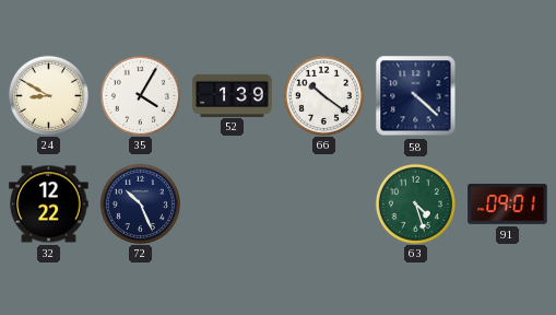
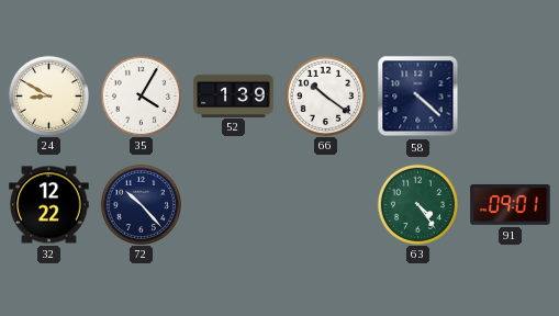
72: 10:26 -> 10:23
63: 4:27 -> 4:24
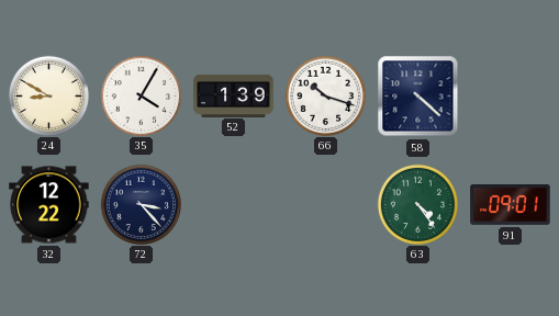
66: 10:21 -> 10:18
72: 10:23 -> 3:23
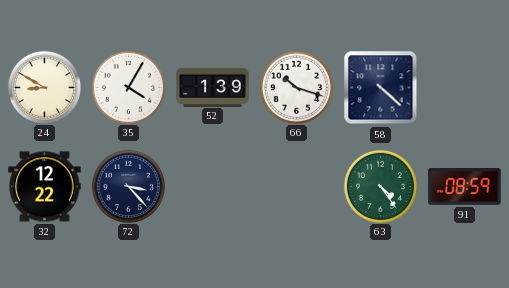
91: 09:01 -> 08:59
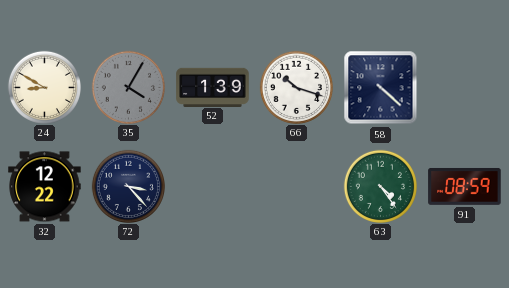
35 dial: white -> grey
